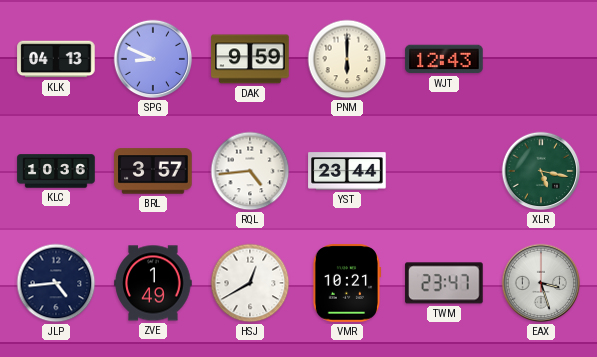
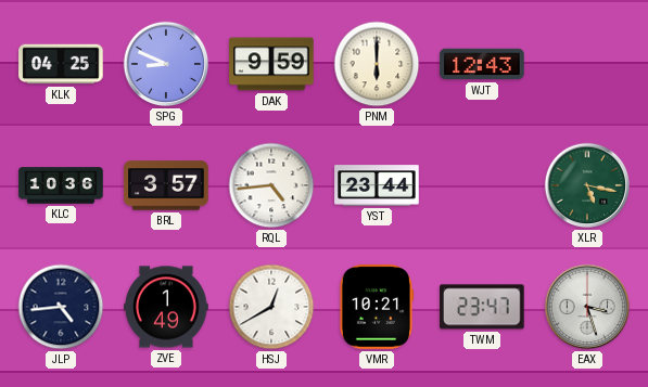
KLK: 04:13 -> 04:25
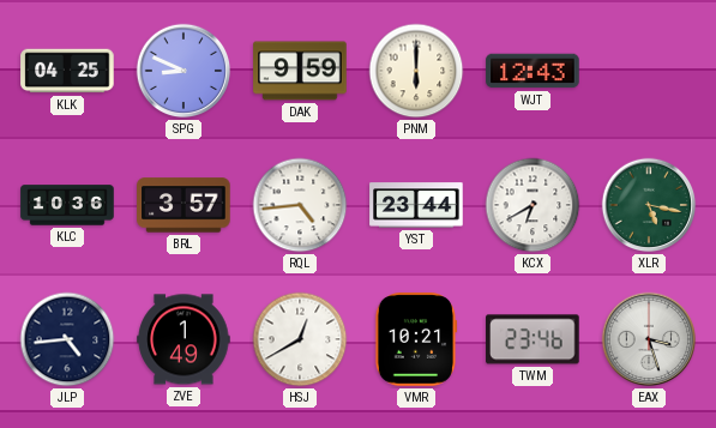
KCX: none -> 6:40
TWM: 23:47 -> 23:46
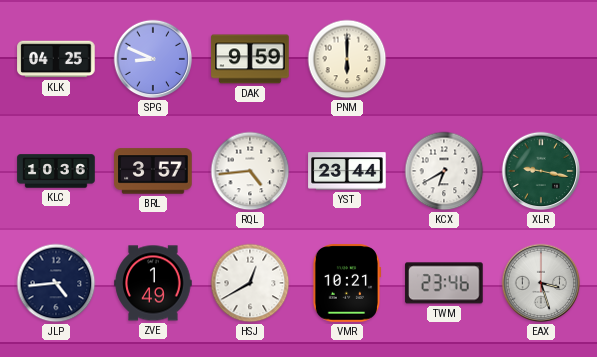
WJT: 12:43 -> none
XLR: 5:17 -> 9:17
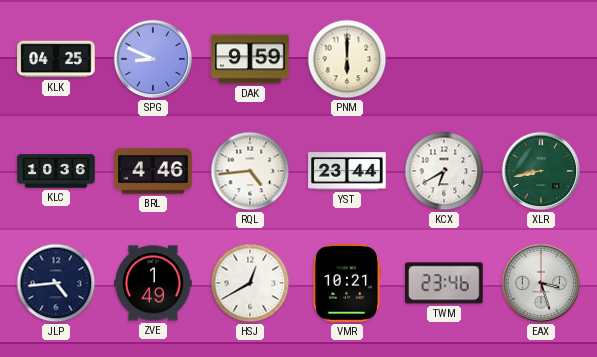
BRL: 3:57 -> 4:46
XLR: 9:17 -> 8:43
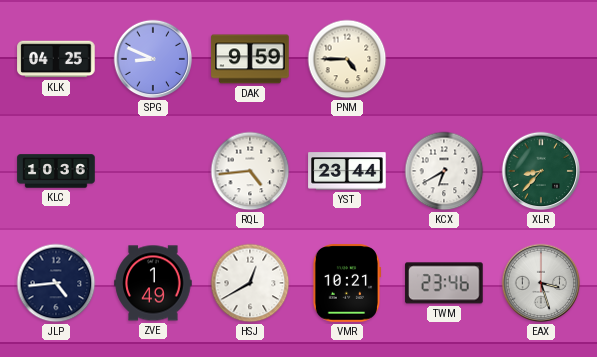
PNM: 6:00 -> 4:45
BRL: 4:46 -> none
XLR: 8:43 -> 8:37
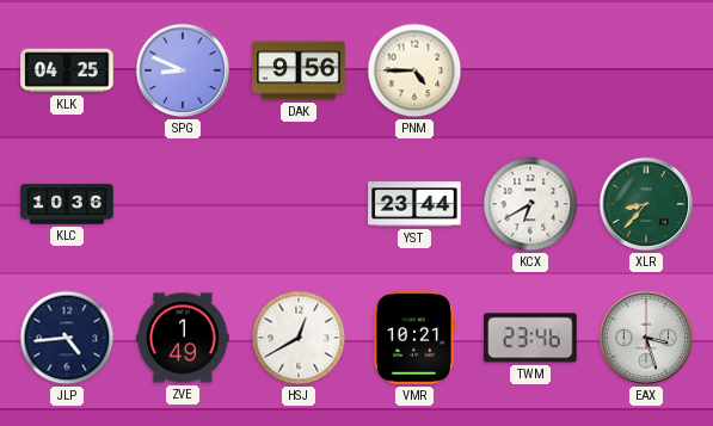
DAK: 9:59 -> 9:56
RQL: 4:44 -> none
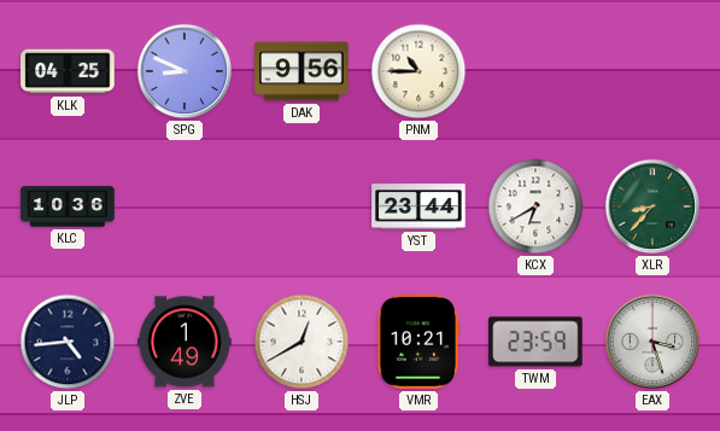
PNM: 4:45 -> 10:45
TWM: 23:46 -> 23:59
